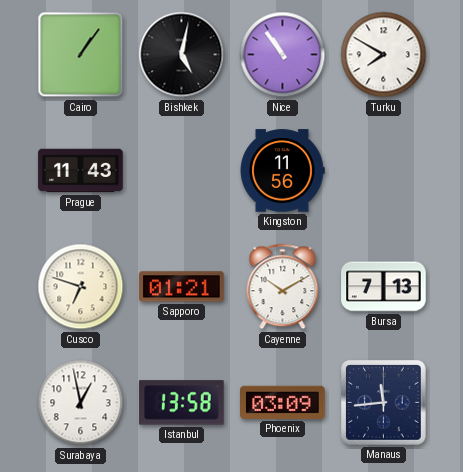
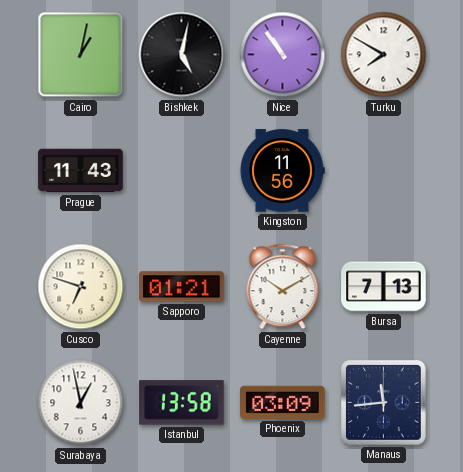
Cairo: 1:06 -> 1:02
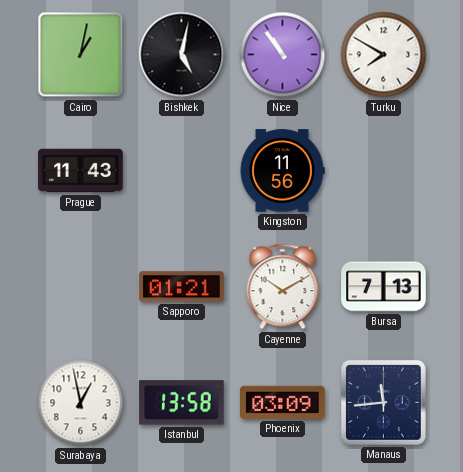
Cusco: 6:48 -> none
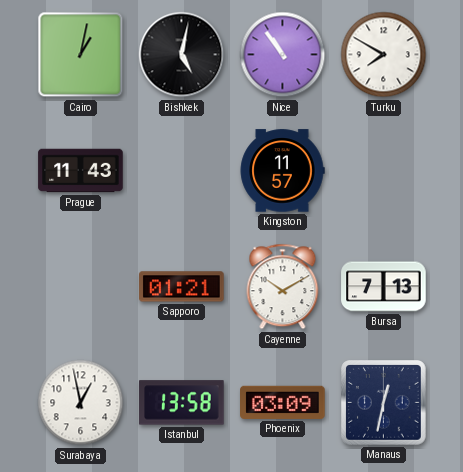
Kingston: 11:56 -> 11:57
Manaus: 11:44 -> 12:32
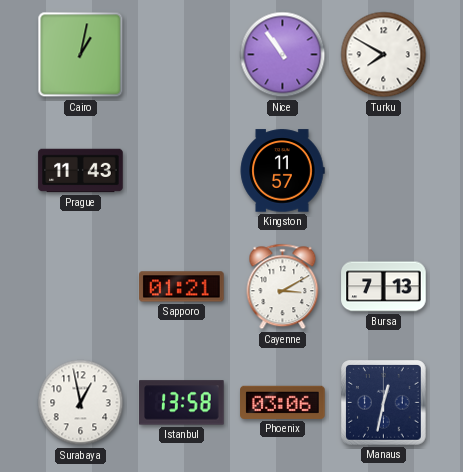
Bishkek: 5:02 -> none
Cayenne: 10:10 -> 3:10
Phoenix: 03:09 -> 03:06
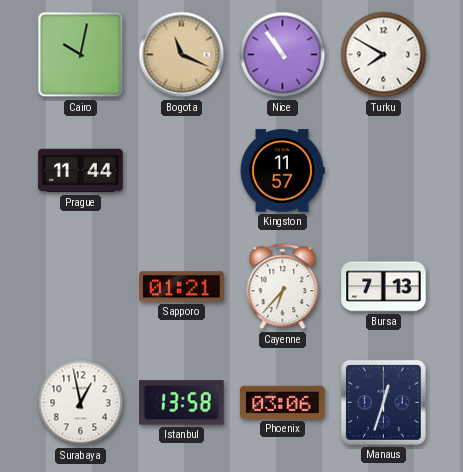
Cairo: 1:02 -> 10:02
Bogota: none -> 11:19
Prague: 11:43 -> 11:44
Cayenne: 3:10 -> 6:37
Manaus: 12:32 -> 12:33
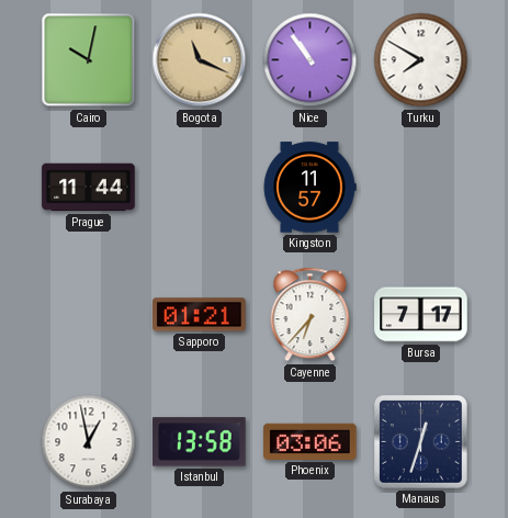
Bursa: 7:13 -> 7:17
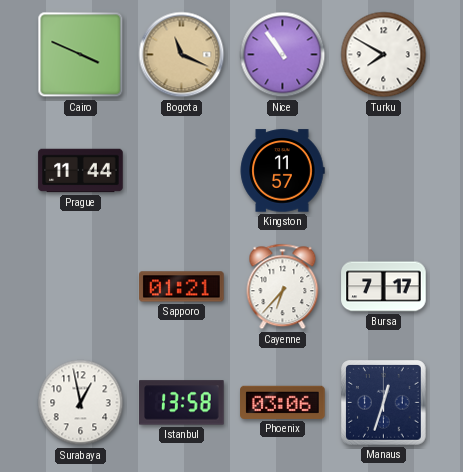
Cairo: 10:02 -> 3:49
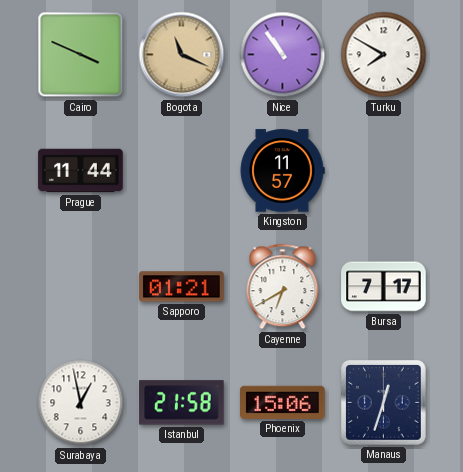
Cayenne: 6:37 -> 6:40
Istanbul: 13:58 -> 21:58
Phoenix: 03:06 -> 15:06
